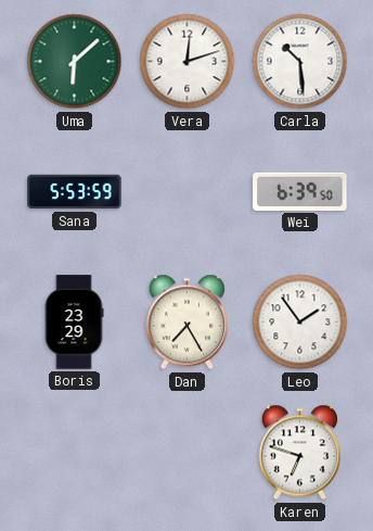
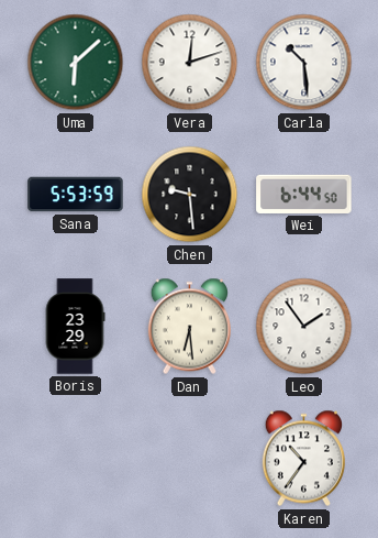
Chen: none -> 9:29
Wei: 6:39 -> 6:44
Dan: 7:25 -> 6:29
Karen: 6:48 -> 10:36
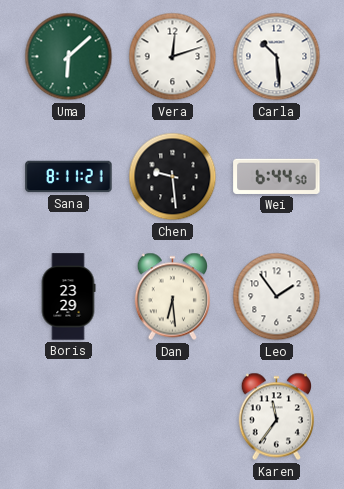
Sana: 5:53 -> 8:11
Karen: 10:36 -> 11:36
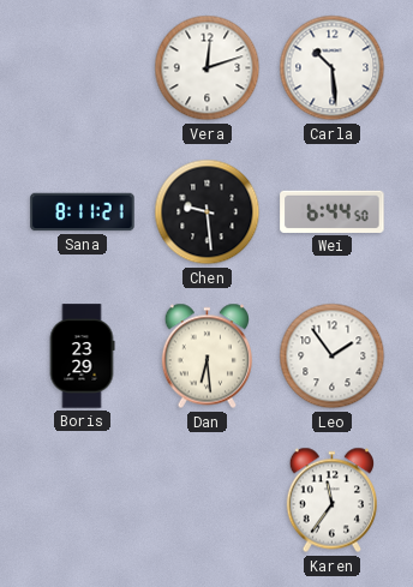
Uma: 6:08 -> none
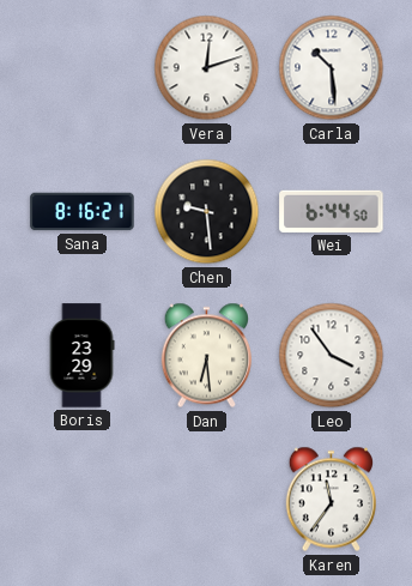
Sana: 8:11 -> 8:16
Leo: 1:54 -> 3:54
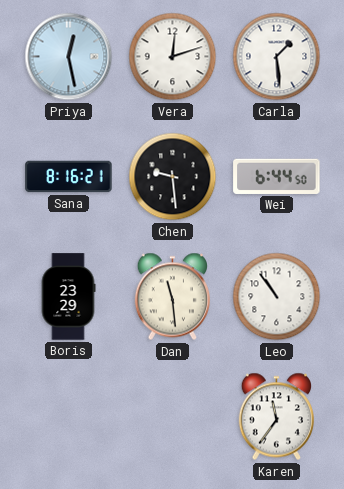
Priya: none -> 12:28
Carla: 10:29 -> 1:29
Dan: 6:29 -> 11:29
Leo: 3:54 -> 10:54
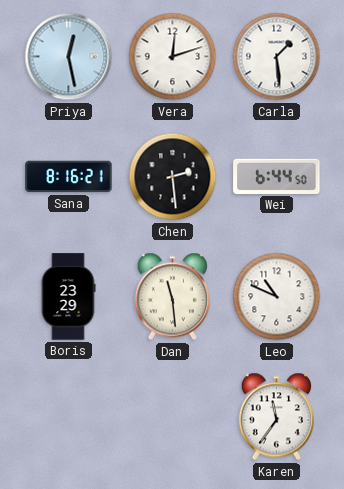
Chen: 9:29 -> 2:29
Leo: 10:54 -> 10:49
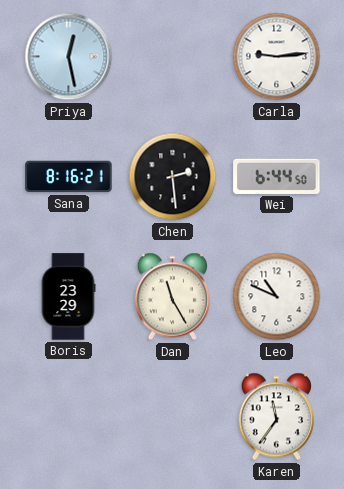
Vera: 12:12 -> none
Carla: 1:29 -> 9:14
Dan: 11:29 -> 11:25
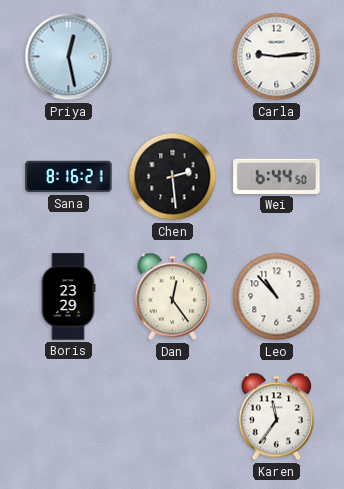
Dan: 11:25 -> 12:24
Leo: 10:49 -> 10:53
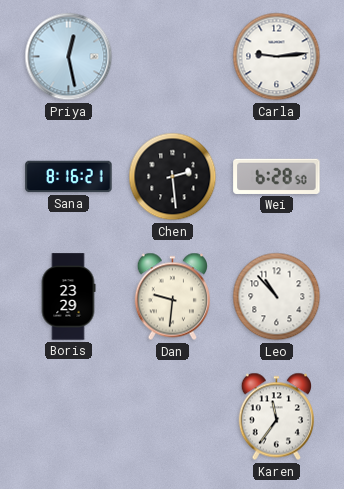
Wei: 6:44 -> 6:28
Dan: 12:24 -> 9:31
